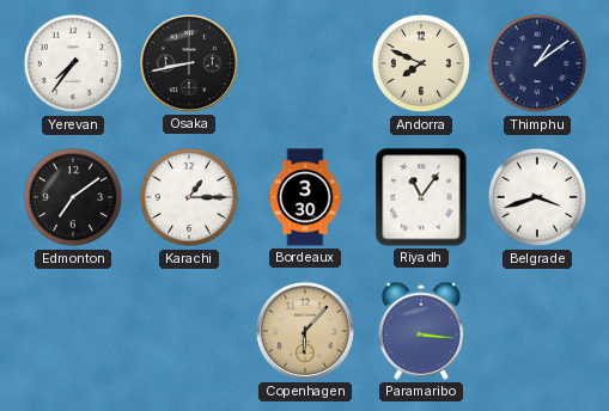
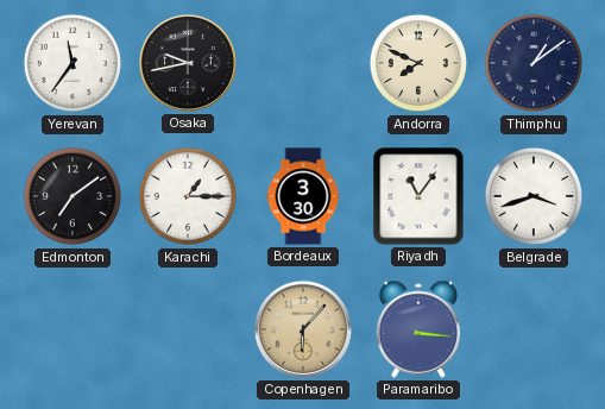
Yerevan: 7:36 -> 11:36
Osaka: 8:43 -> 9:43
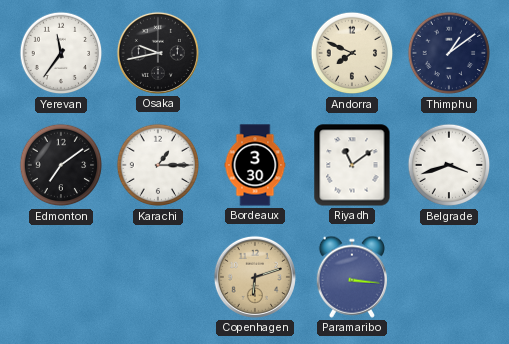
Riyadh: 11:06 -> 11:09
Copenhagen: 6:07 -> 6:12
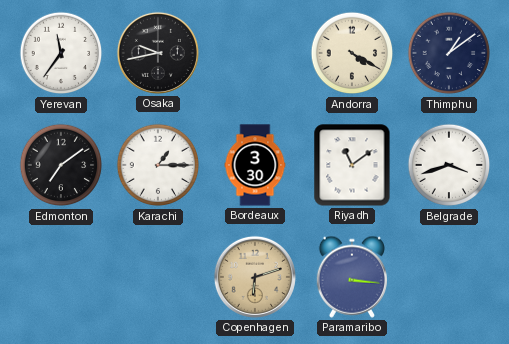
Andorra: 7:49 -> 4:20
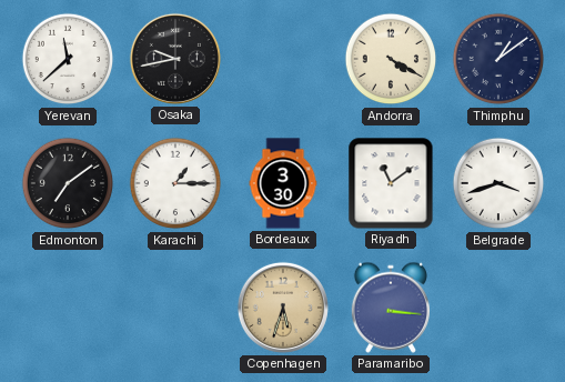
Yerevan: 11:36 -> 11:38
Copenhagen: 6:12 -> 5:33
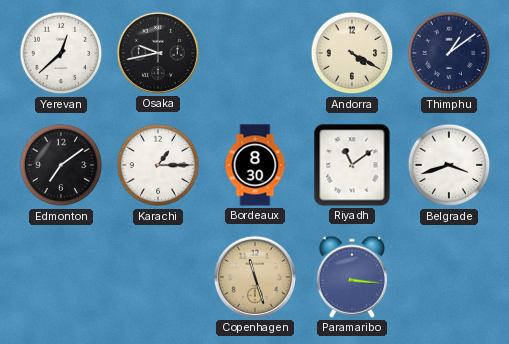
Yerevan: 11:38 -> 12:38
Bordeaux: 3:30 -> 8:30
Copenhagen: 5:33 -> 11:27
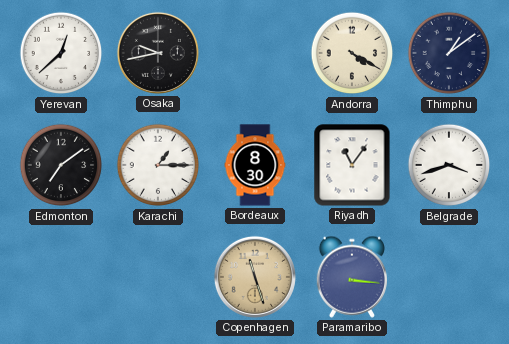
Riyadh: 11:09 -> 11:06
